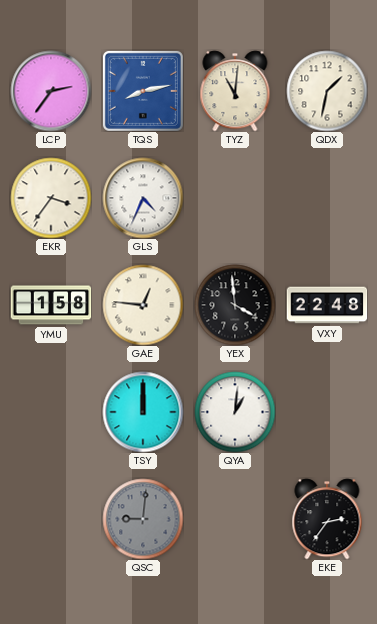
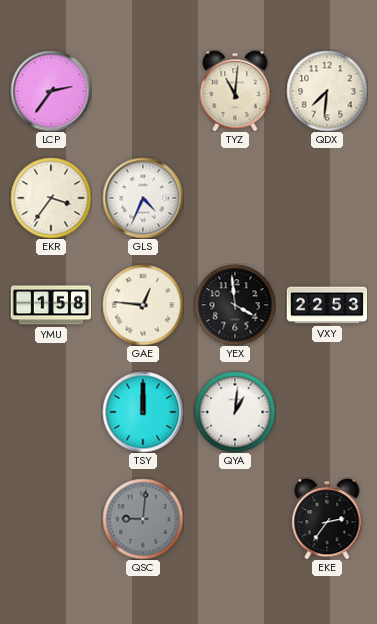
TQS: 8:13 -> none
QDX: 1:32 -> 7:31
VXY: 22:48 -> 22:53
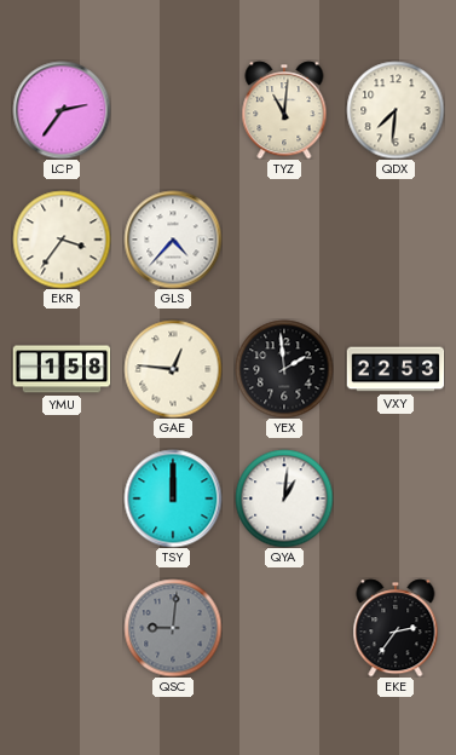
GLS: 4:34 -> 4:37
YEX: 3:59 -> 1:59
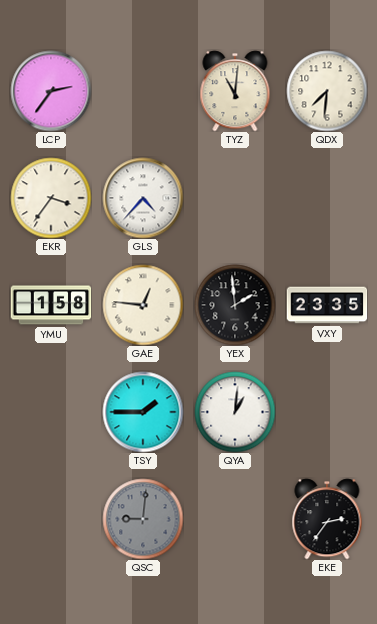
VXY: 22:53 -> 23:35
TSY: 12:00 -> 1:45
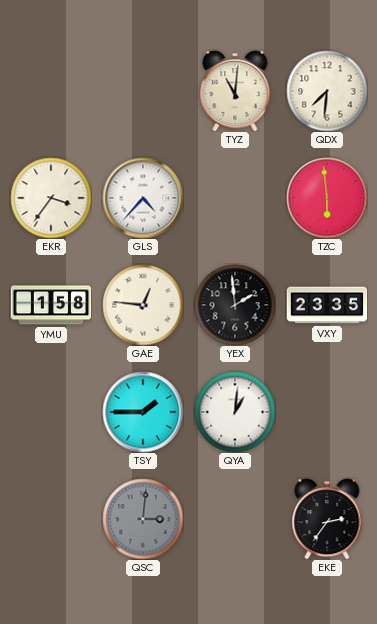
LCP: 2:36 -> none
TZC: none -> 5:59
QSC: 9:01 -> 3:01
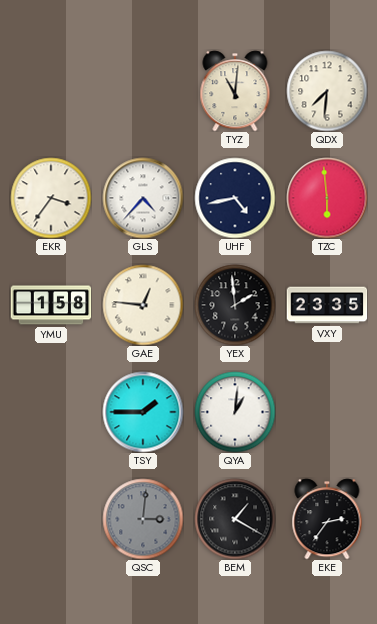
UHF: none -> 4:43
BEM: none -> 1:20
